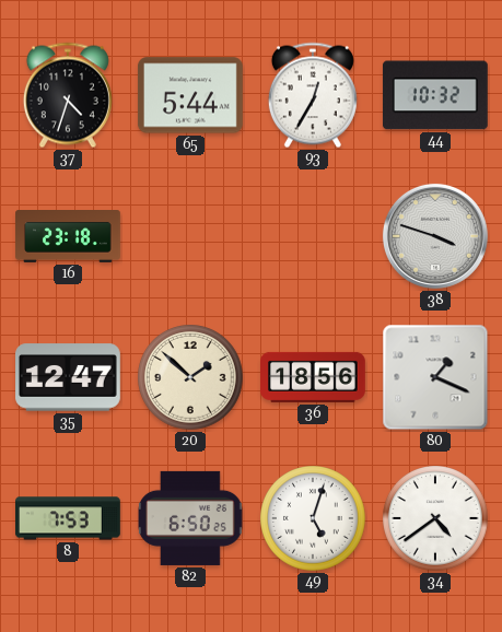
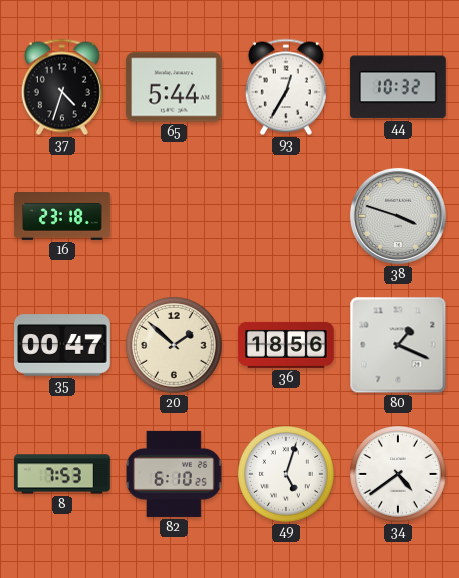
35: 12:47 -> 00:47
82: 6:50 -> 6:10
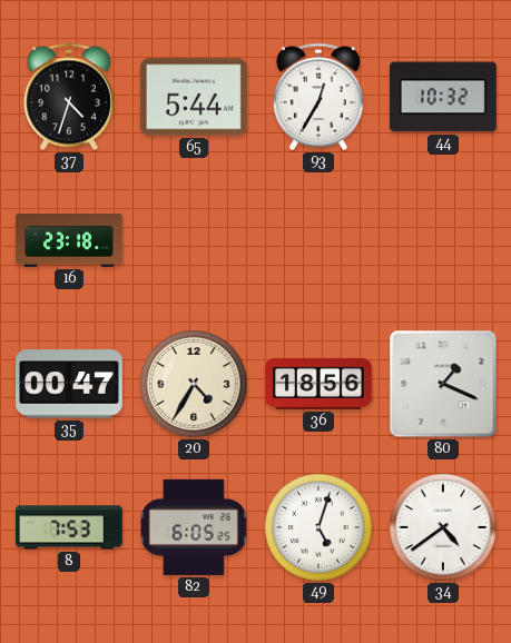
38: 3:48 -> none
20: 1:52 -> 4:35
82: 6:10 -> 6:05
